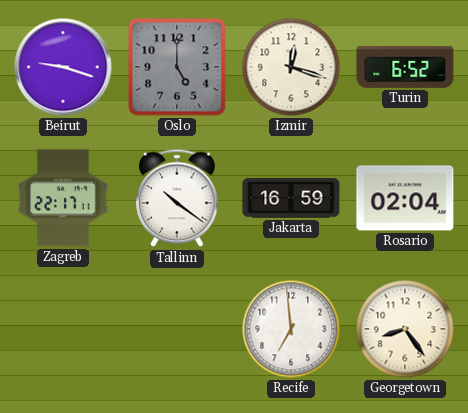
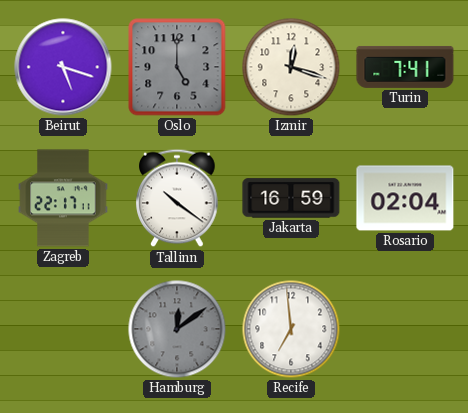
Beirut: 9:18 -> 5:18
Turin: 6:52 -> 7:41
Hamburg: none -> 12:09
Georgetown: 8:24 -> none
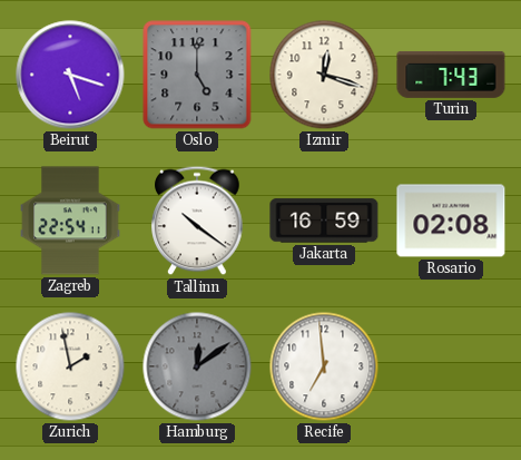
Turin: 7:41 -> 7:43
Zagreb: 22:17 -> 22:54
Rosario: 02:04 -> 02:08
Zurich: none -> 1:58
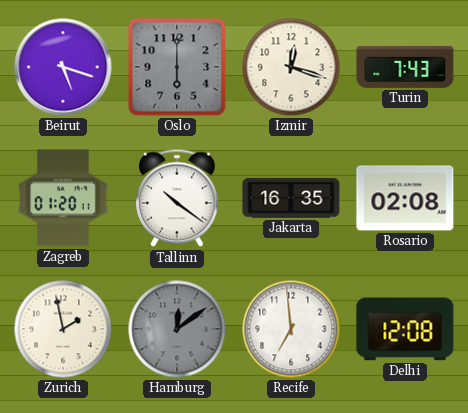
Oslo: 5:00 -> 6:00
Zagreb: 22:54 -> 01:20
Jakarta: 16:59 -> 16:35
Delhi: none -> 12:08
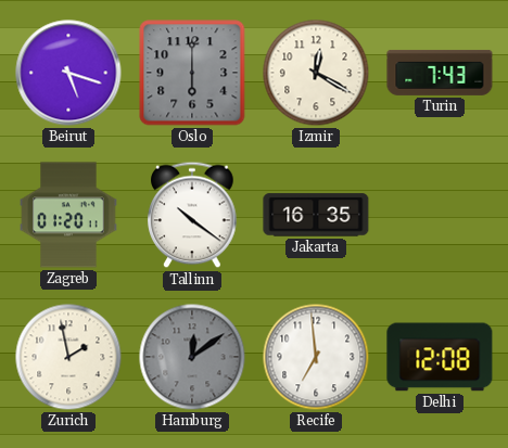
Izmir: 12:18 -> 12:20
Rosario: 02:08 -> none
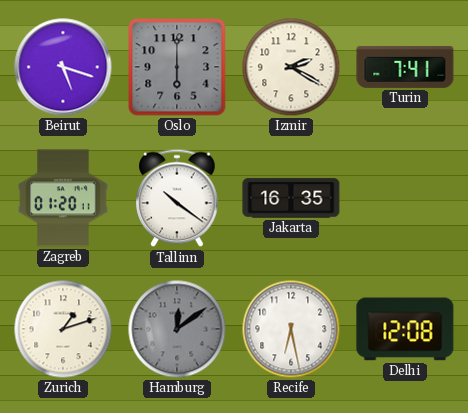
Izmir: 12:20 -> 2:20
Turin: 7:43 -> 7:41
Zurich: 1:58 -> 1:12
Recife: 6:59 -> 6:28
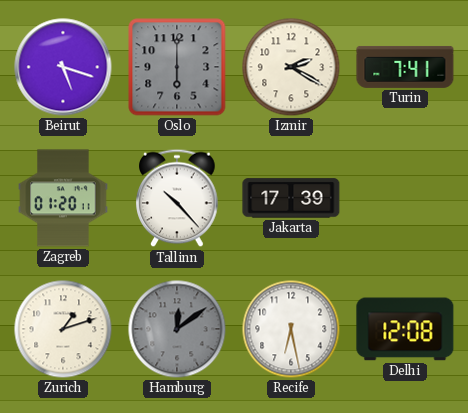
Tallinn: 10:21 -> 10:23
Jakarta: 16:35 -> 17:39
